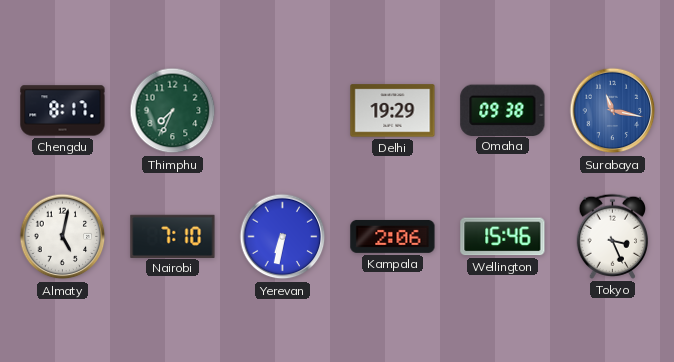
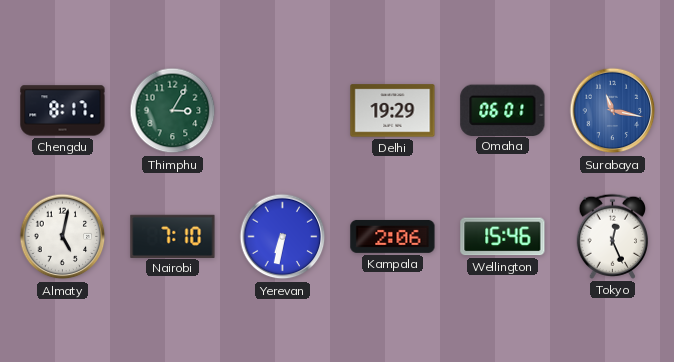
Thimphu: 7:34 -> 3:05
Omaha: 09:38 -> 06:01
Tokyo: 3:26 -> 12:26
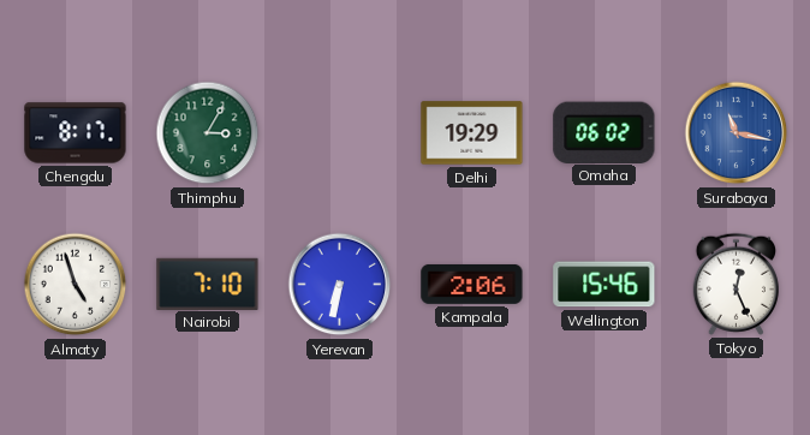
Omaha: 06:01 -> 06:02
Almaty: 5:02 -> 4:57
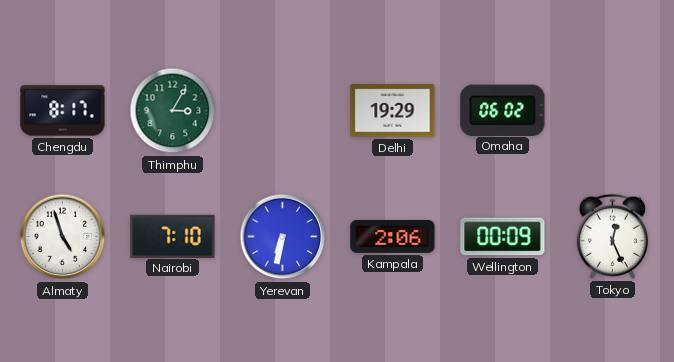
Surabaya: 11:17 -> none
Wellington: 15:46 -> 00:09
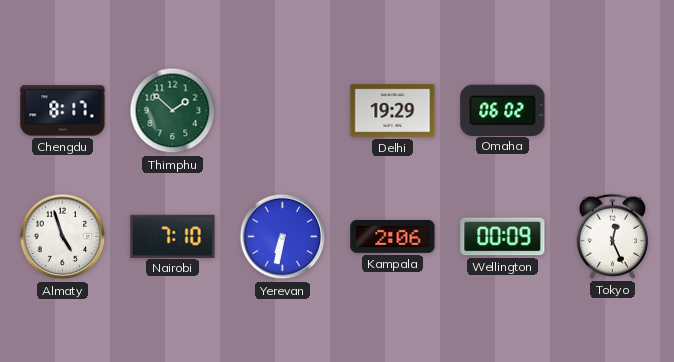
Thimphu: 3:05 -> 1:52
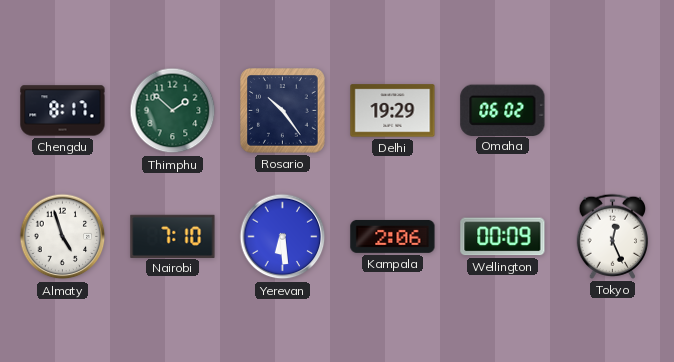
Rosario: none -> 10:24
Yerevan: 6:32 -> 6:29
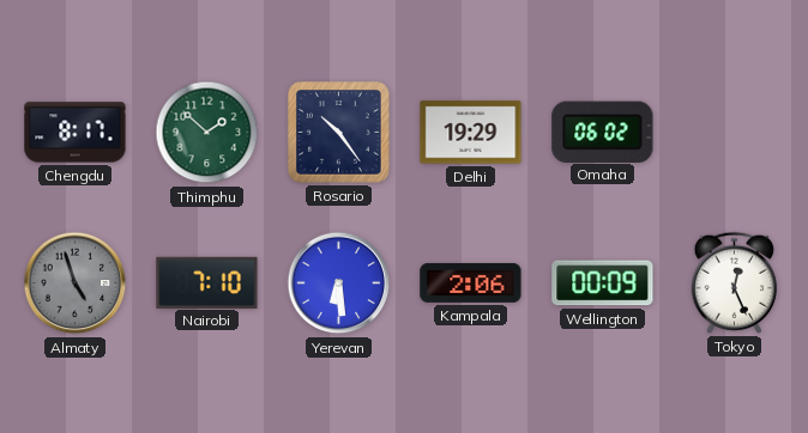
Almaty dial: white -> grey
